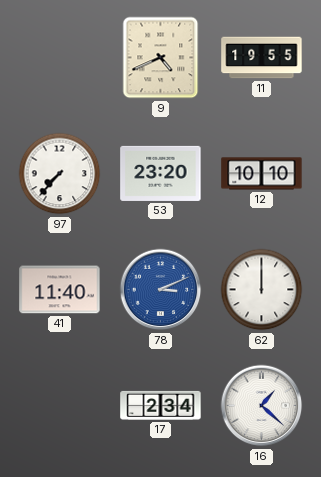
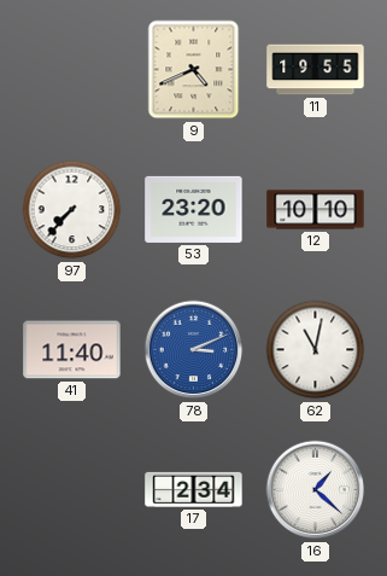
62: 12:00 -> 11:02
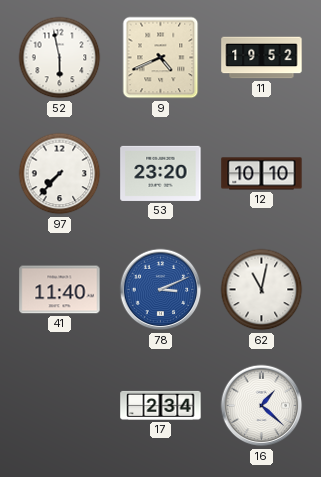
52: none -> 5:58
11: 19:55 -> 19:52
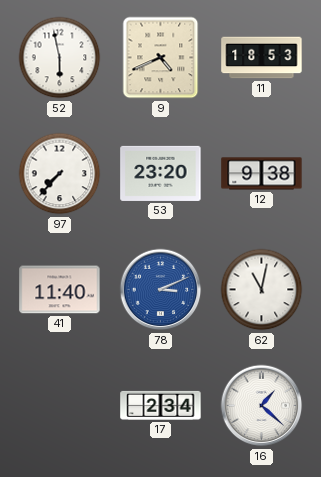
11: 19:52 -> 18:53
12: 10:10 -> 9:38
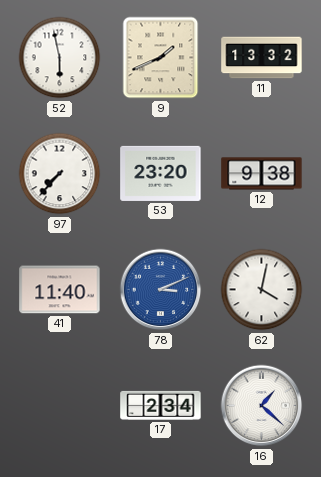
9: 4:41 -> 1:41
11: 18:53 -> 13:32
62: 11:02 -> 4:02
